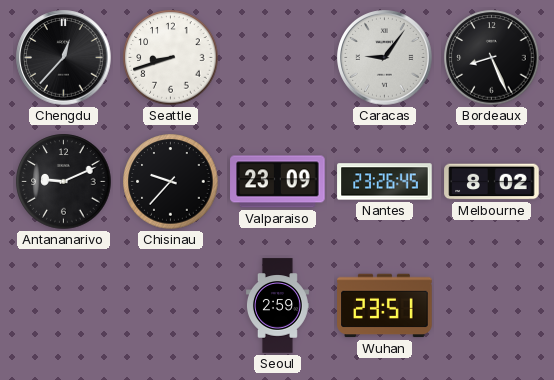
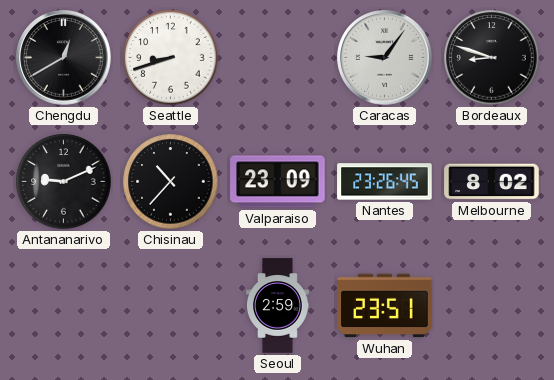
Chengdu: 12:37 -> 12:40
Bordeaux: 8:26 -> 8:48
Chisinau: 9:37 -> 10:37
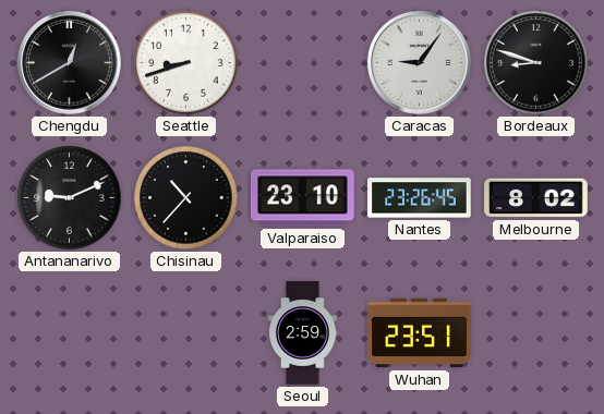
Valparaiso: 23:09 -> 23:10
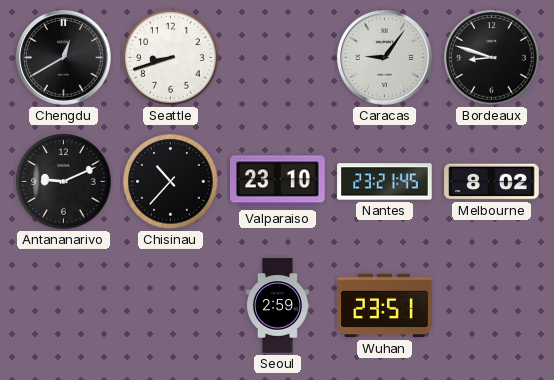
Nantes: 23:26 -> 23:21
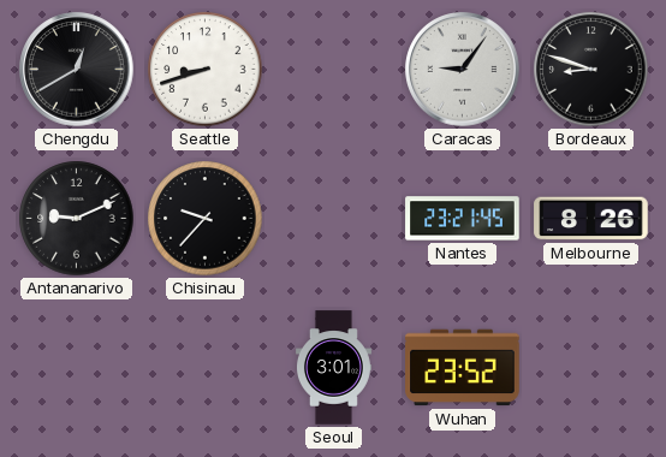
Chisinau: 10:37 -> 9:37
Valparaiso: 23:10 -> none
Melbourne: 8:02 -> 8:26
Seoul: 2:59 -> 3:01
Wuhan: 23:51 -> 23:52
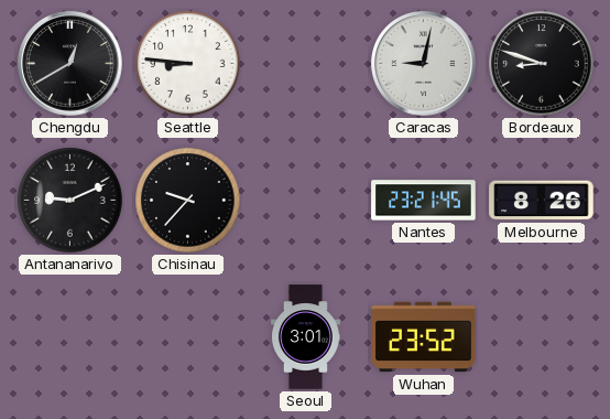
Seattle: 8:42 -> 8:46
Caracas: 9:06 -> 9:02
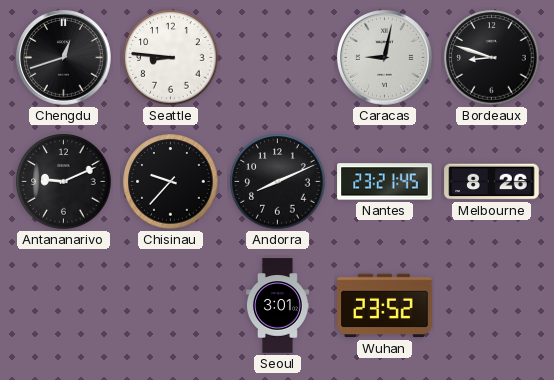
Chengdu: 12:40 -> 12:42
Andorra: none -> 8:11
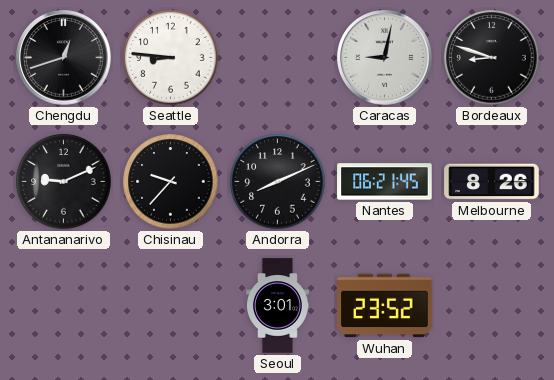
Nantes: 23:21 -> 06:21
